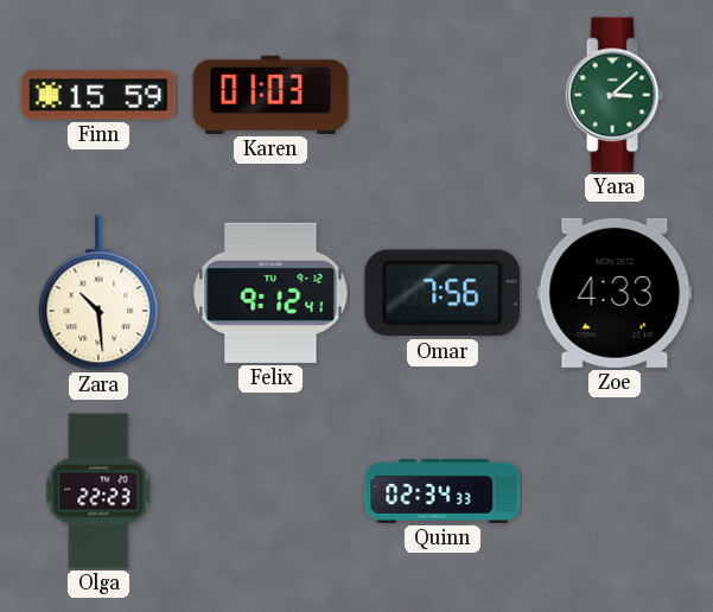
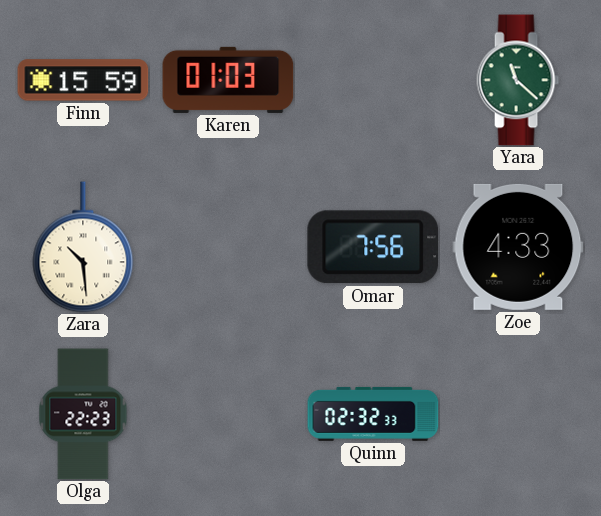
Yara: 3:08 -> 11:22
Felix: 9:12 -> none
Quinn: 02:34 -> 02:32
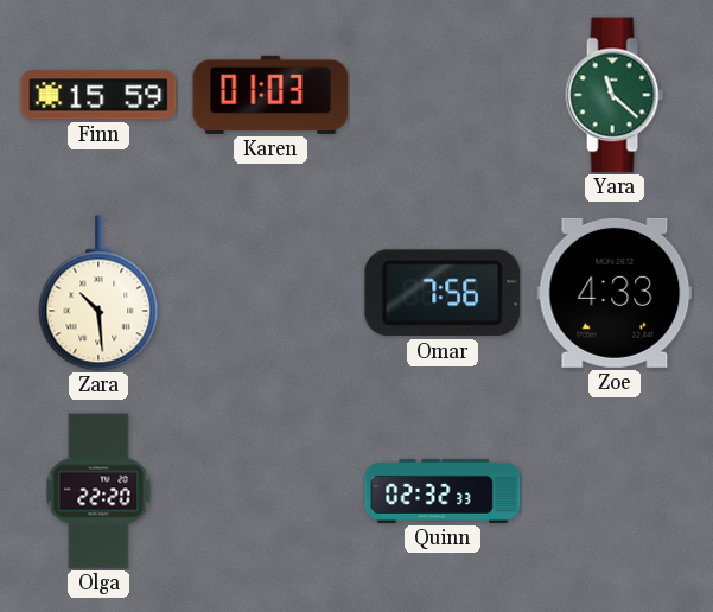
Olga: 22:23 -> 22:20
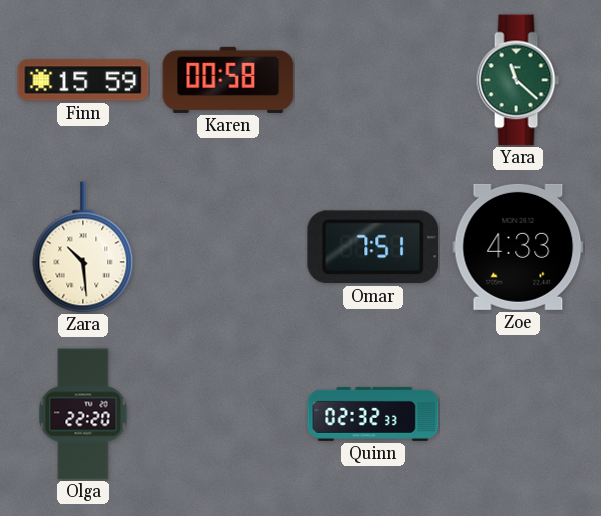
Karen: 01:03 -> 00:58
Omar: 7:56 -> 7:51
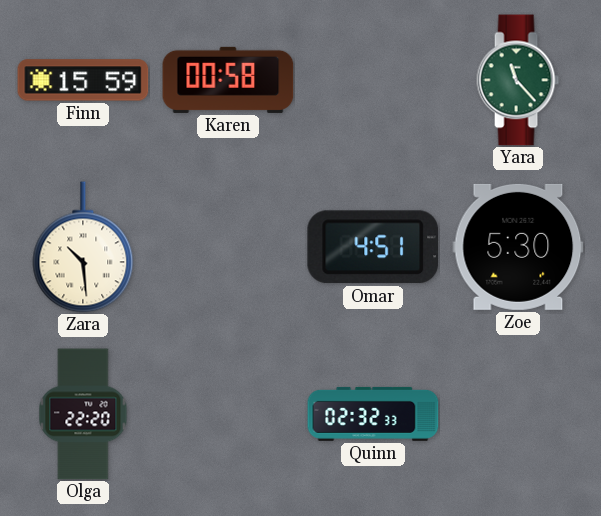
Yara: 11:22 -> 11:23
Omar: 7:51 -> 4:51
Zoe: 4:33 -> 5:30
